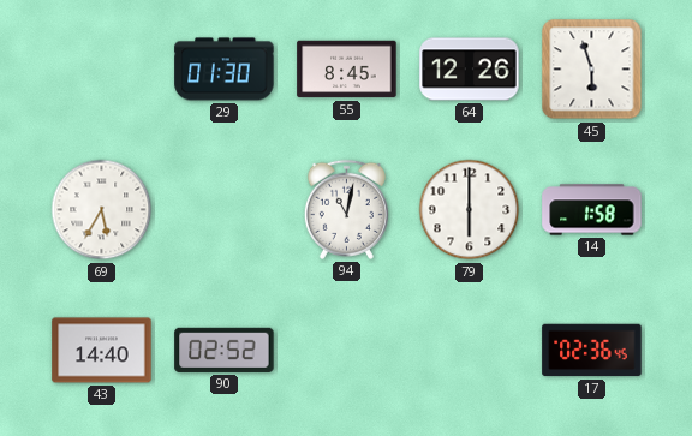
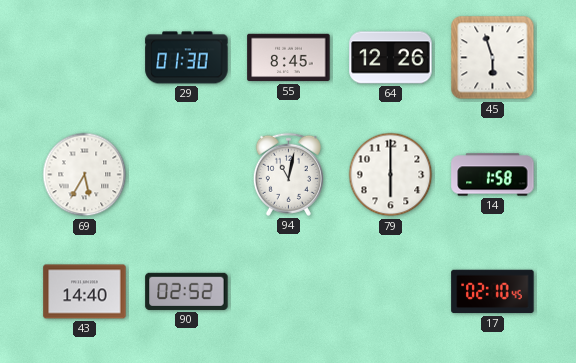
17: 02:36 -> 02:10
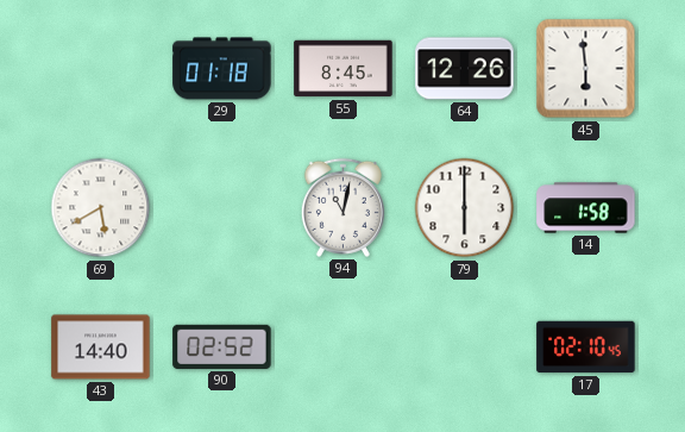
29: 01:30 -> 01:18
45: 5:57 -> 5:59
69: 5:35 -> 5:40
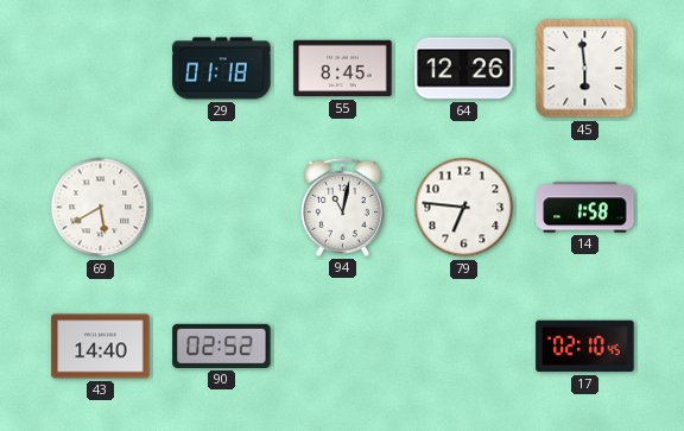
79: 6:00 -> 6:46
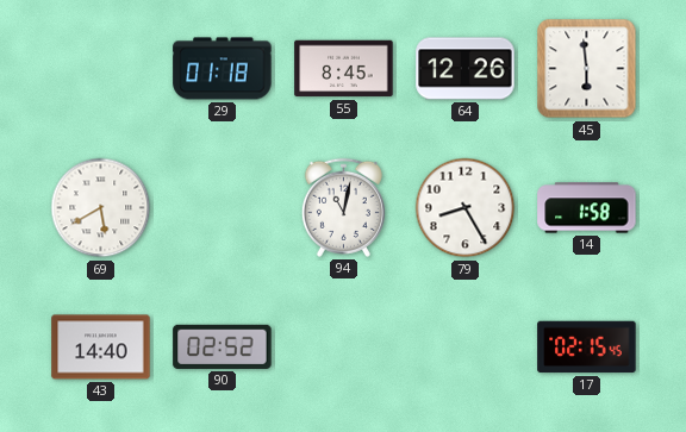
79: 6:46 -> 8:25
17: 02:10 -> 02:15
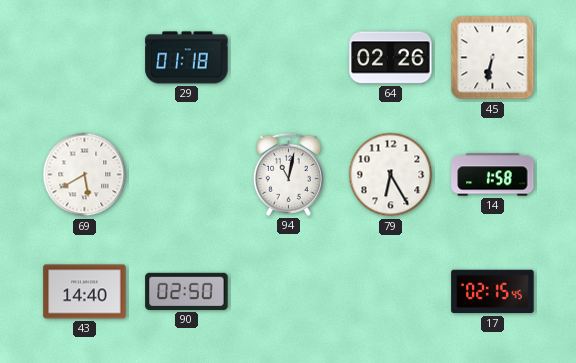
55: 8:45 -> none
64: 12:26 -> 02:26
45: 5:59 -> 6:32
79: 8:25 -> 6:25
90: 02:52 -> 02:50
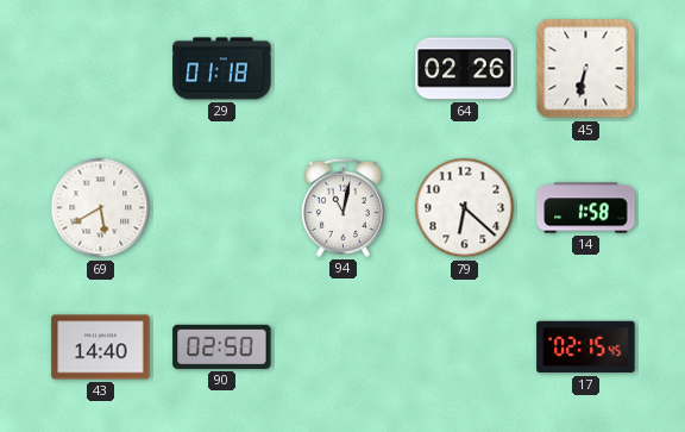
79: 6:25 -> 6:22
